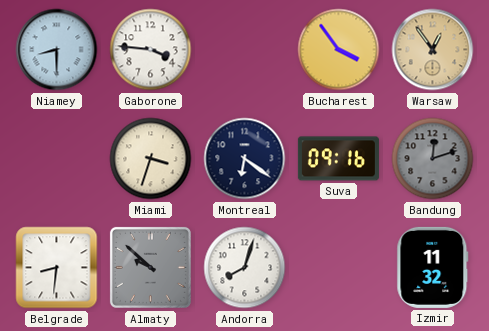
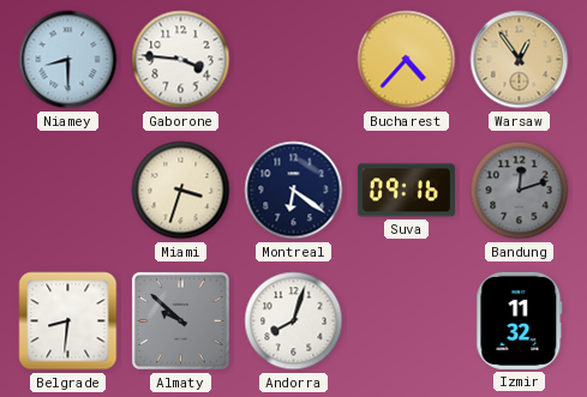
Bucharest: 3:54 -> 4:37
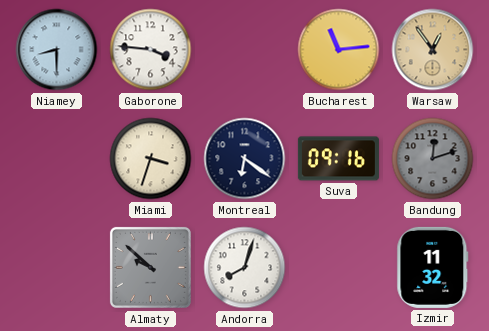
Bucharest: 4:37 -> 11:14
Belgrade: 8:31 -> none
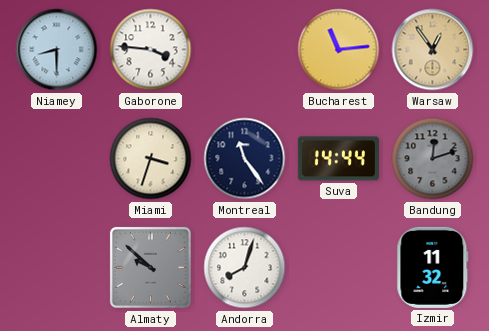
Montreal: 6:21 -> 11:24
Suva: 09:16 -> 14:44
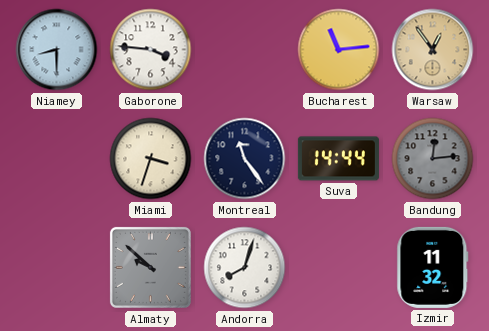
Bandung: 12:12 -> 12:14
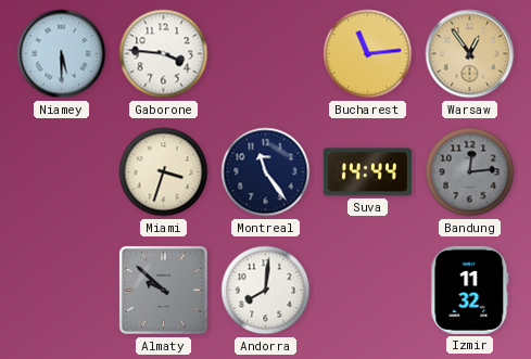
Niamey: 8:30 -> 5:30
Andorra: 8:03 -> 8:01
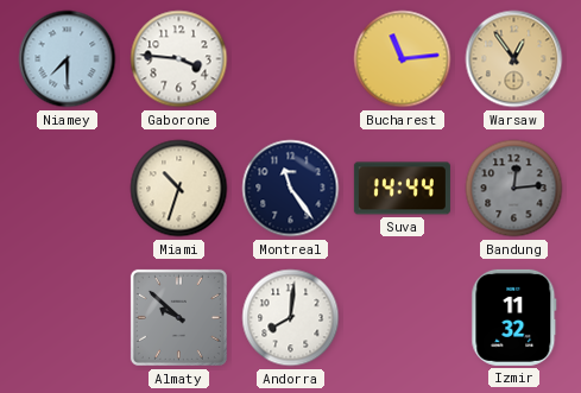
Niamey: 5:30 -> 7:30
Miami: 3:33 -> 10:33
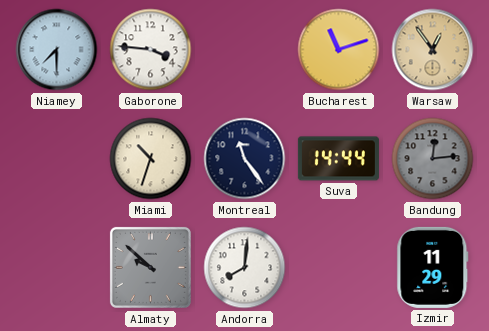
Bucharest: 11:14 -> 11:12
Izmir: 11:32 -> 11:29
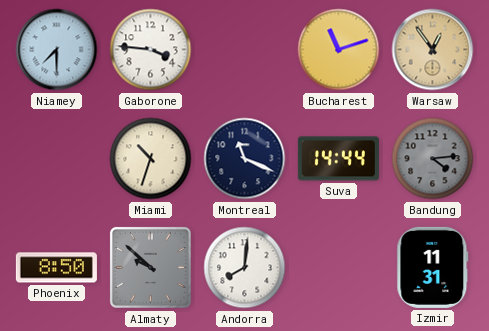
Montreal: 11:24 -> 11:19
Bandung: 12:14 -> 4:14
Phoenix: none -> 8:50
Izmir: 11:29 -> 11:31
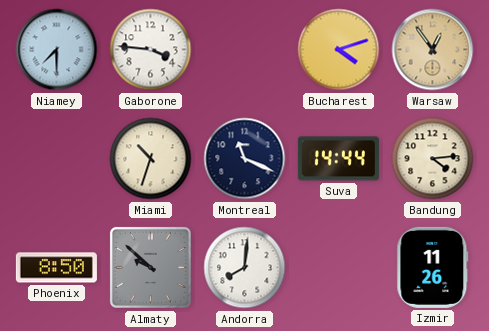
Bucharest: 11:12 -> 4:12
Bandung dial: grey -> cream
Izmir: 11:31 -> 11:26
